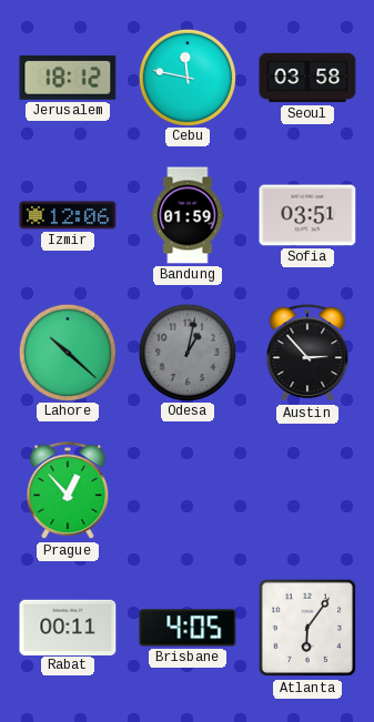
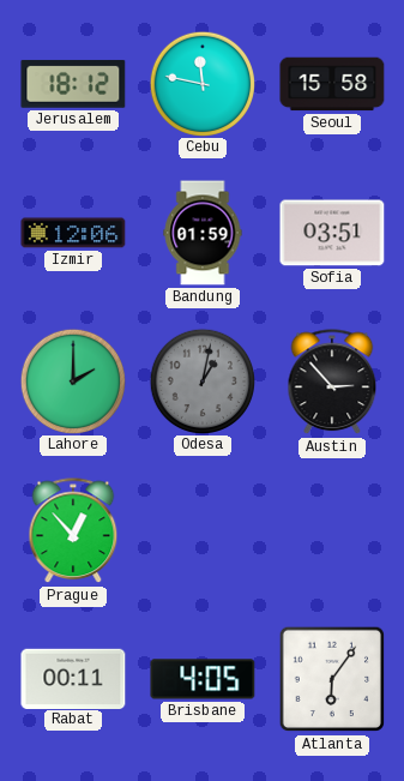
Seoul: 03:58 -> 15:58
Lahore: 10:22 -> 2:00
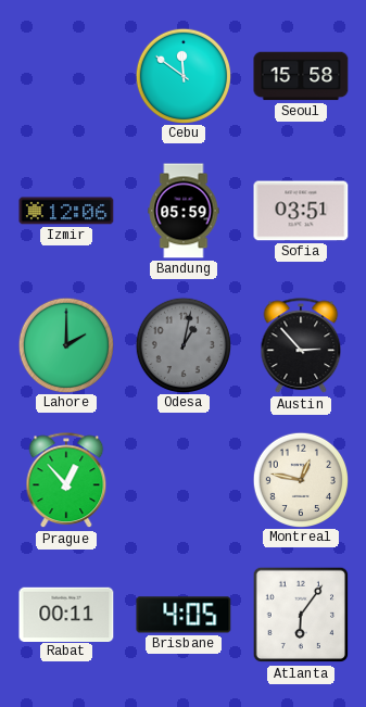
Jerusalem: 18:12 -> none
Cebu: 11:47 -> 11:51
Bandung: 01:59 -> 05:59
Montreal: none -> 12:47
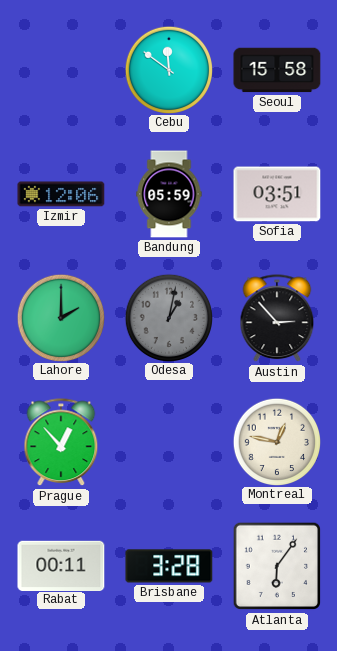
Brisbane: 4:05 -> 3:28
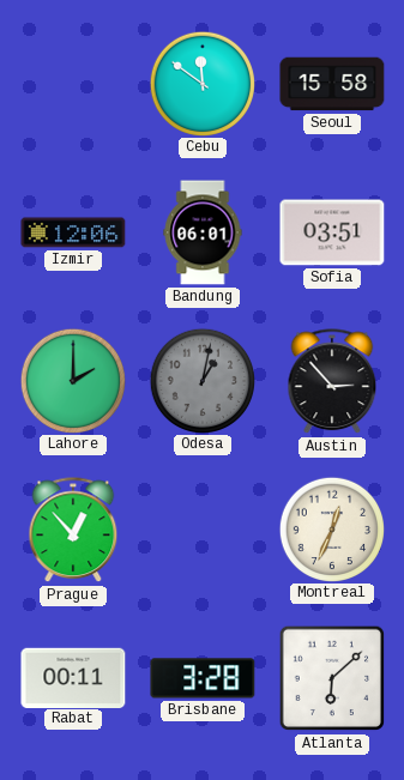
Bandung: 05:59 -> 06:01
Montreal: 12:47 -> 12:34
Atlanta: 6:06 -> 6:08
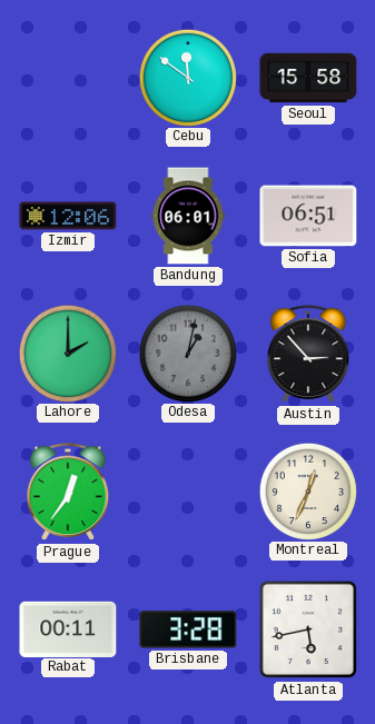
Sofia: 03:51 -> 06:51
Prague: 12:53 -> 12:36
Atlanta: 6:08 -> 5:43
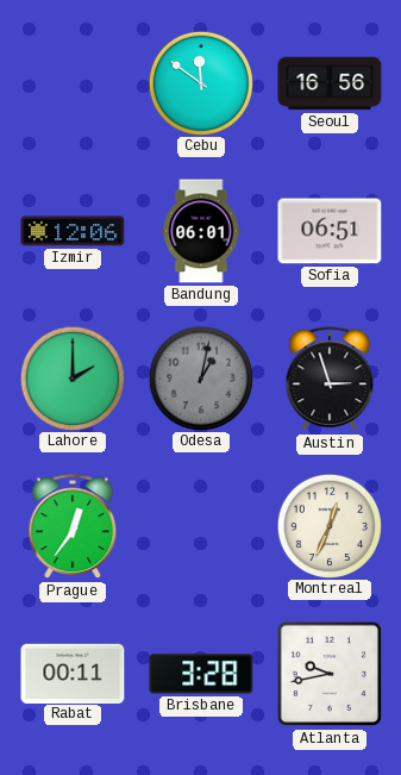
Seoul: 15:58 -> 16:56
Austin: 2:53 -> 2:57
Atlanta: 5:43 -> 9:43
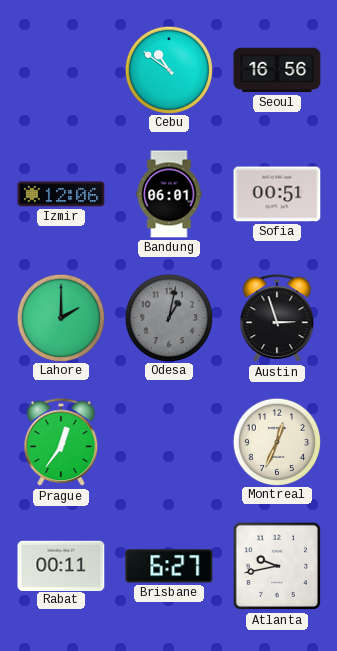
Cebu: 11:51 -> 10:51
Sofia: 06:51 -> 00:51
Brisbane: 3:28 -> 6:27
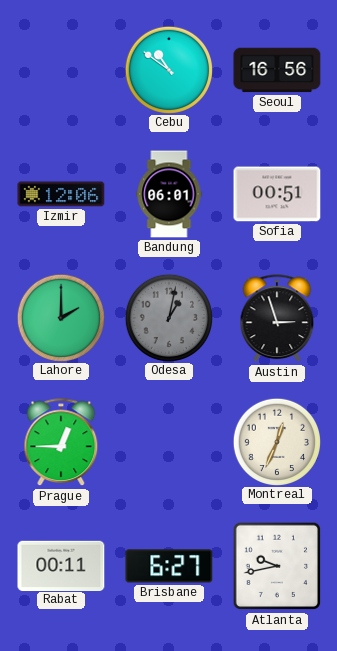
Prague: 12:36 -> 12:45
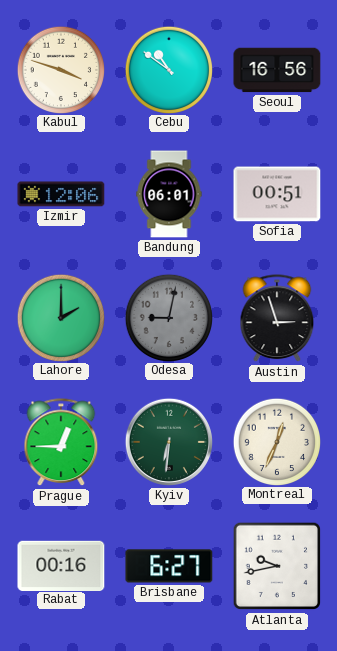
Kabul: none -> 3:48
Odesa: 1:02 -> 9:02
Kyiv: none -> 6:31
Rabat: 00:11 -> 00:16
